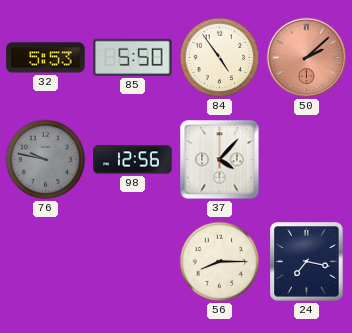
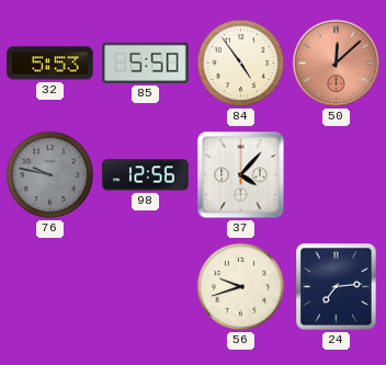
50: 2:08 -> 12:08
56: 8:15 -> 9:42
24: 7:17 -> 7:14
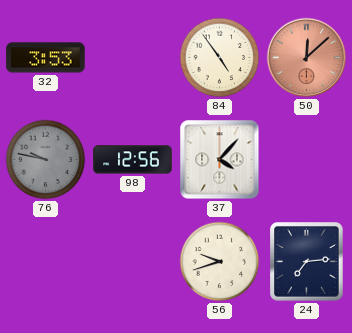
32: 5:53 -> 3:53
85: 5:50 -> none
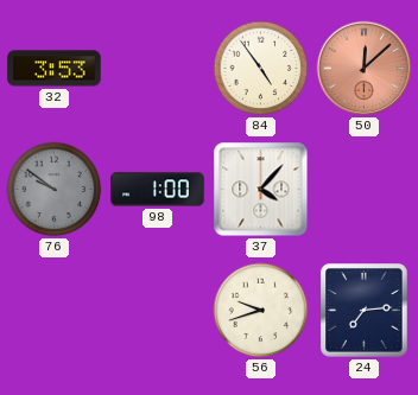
76: 9:47 -> 9:51
98: 12:56 -> 1:00
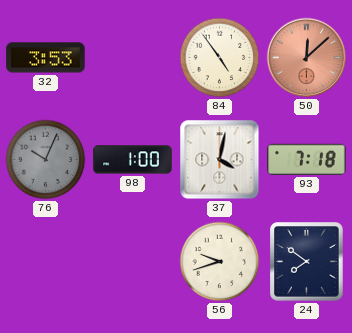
76: 9:51 -> 10:04
37: 4:07 -> 4:02
93: none -> 7:18
24: 7:14 -> 7:51
